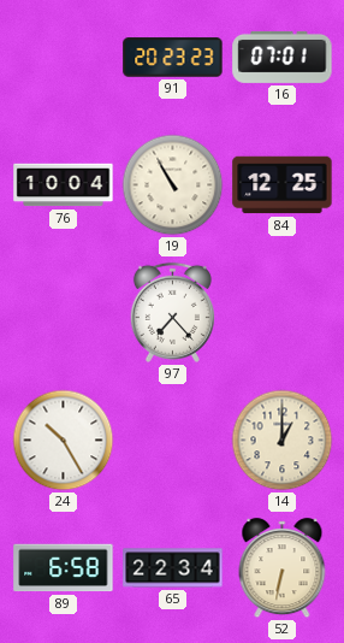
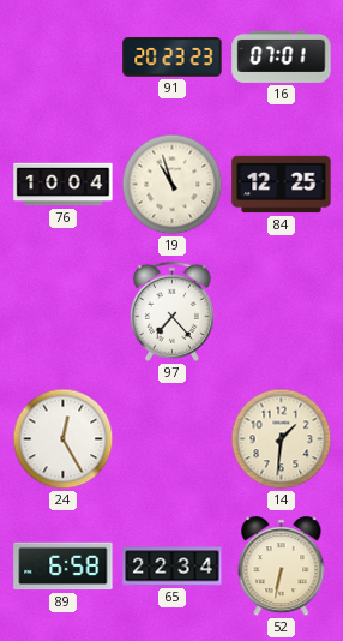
19: 10:55 -> 10:57
24: 10:25 -> 12:25
14: 1:00 -> 1:31
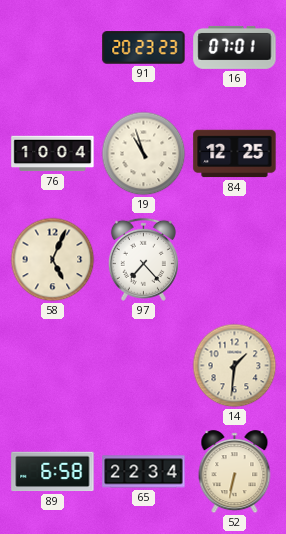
58: none -> 5:04
24: 12:25 -> none
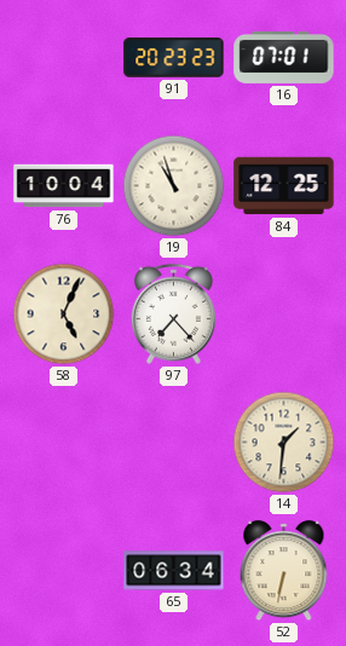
89: 6:58 -> none
65: 22:34 -> 06:34
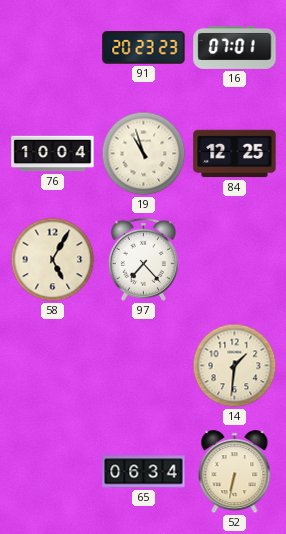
58: 5:04 -> 5:05
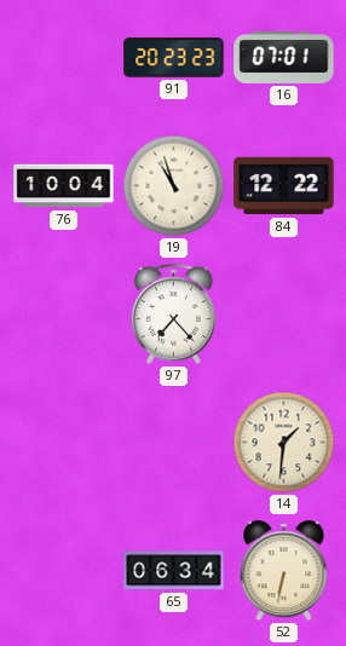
84: 12:25 -> 12:22
58: 5:05 -> none
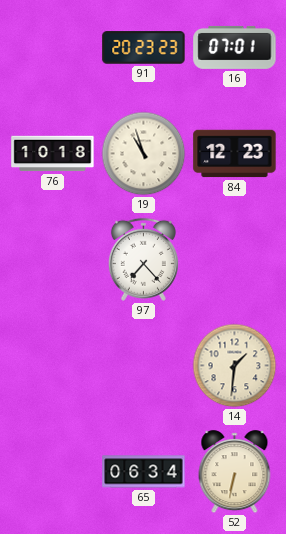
76: 10:04 -> 10:18
84: 12:22 -> 12:23
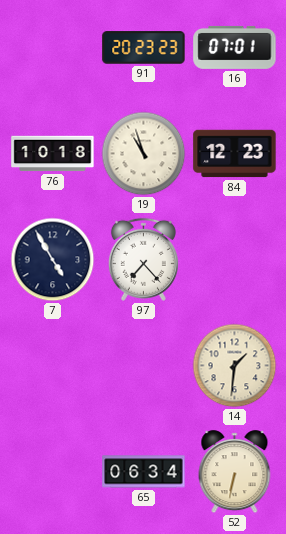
7: none -> 4:55
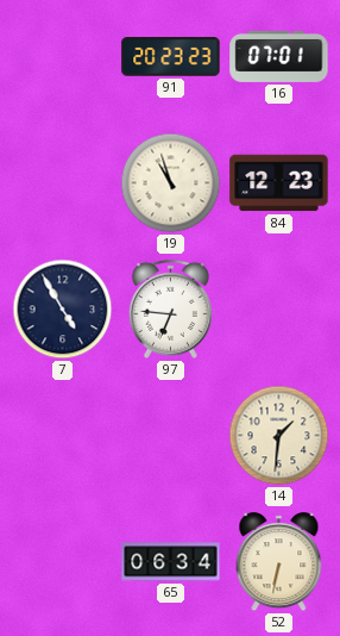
76: 10:18 -> none
97: 7:23 -> 6:46
